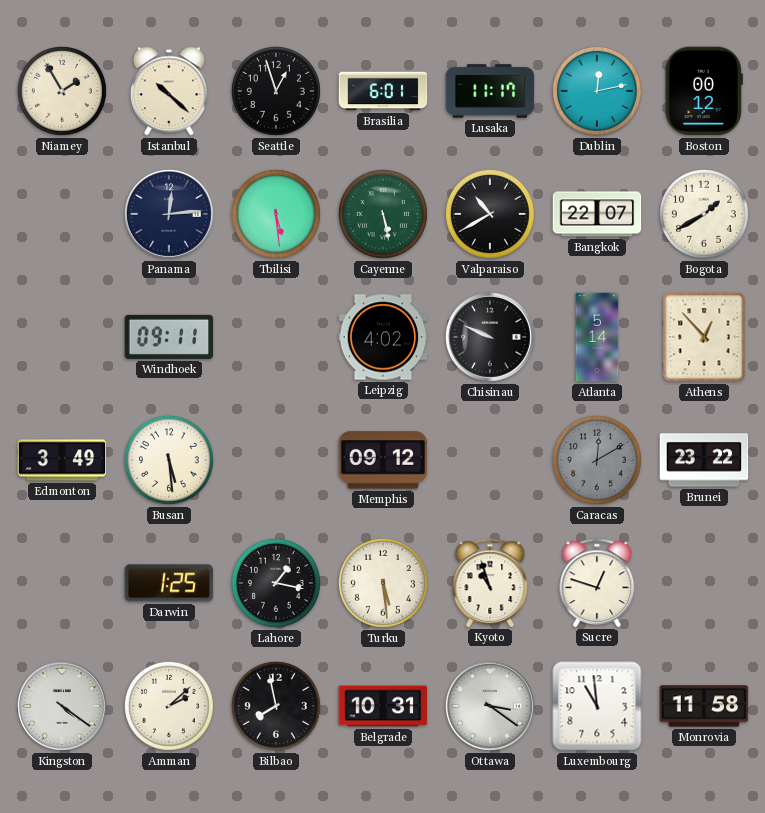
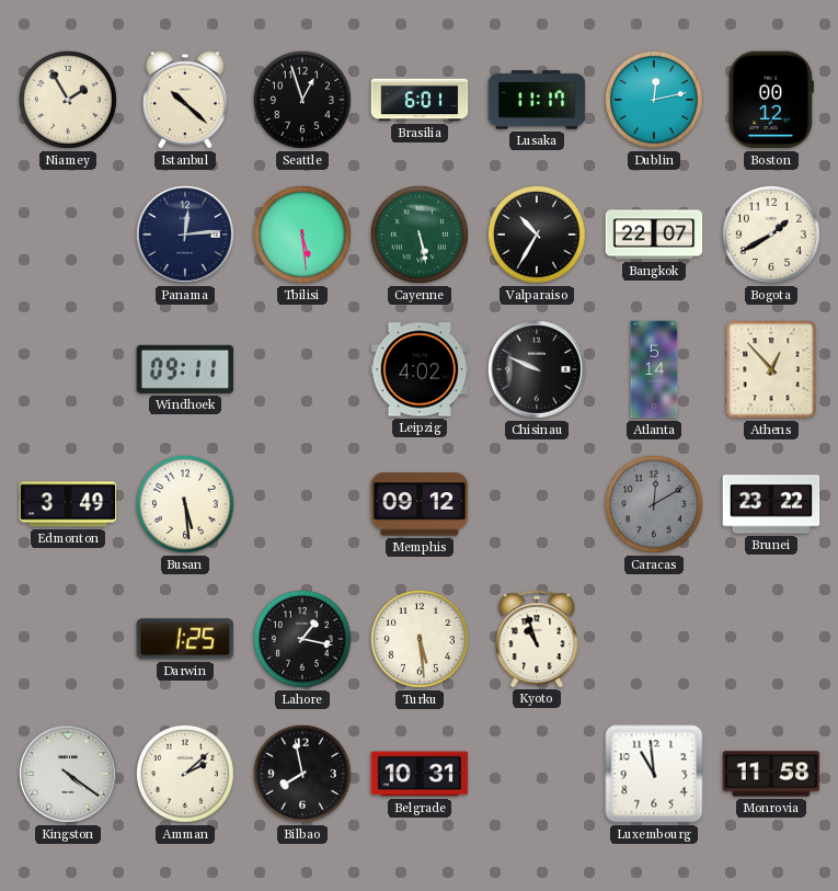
Valparaiso: 10:40 -> 10:35
Sucre: 12:48 -> none
Ottawa: 3:21 -> none
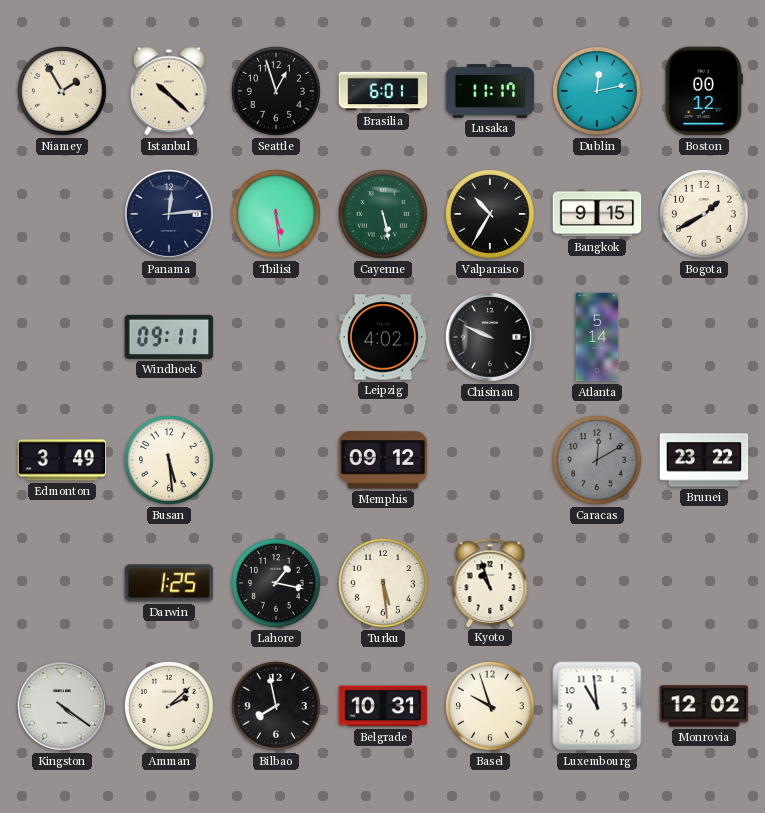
Bangkok: 22:07 -> 9:15
Athens: 12:53 -> none
Basel: none -> 9:57
Monrovia: 11:58 -> 12:02
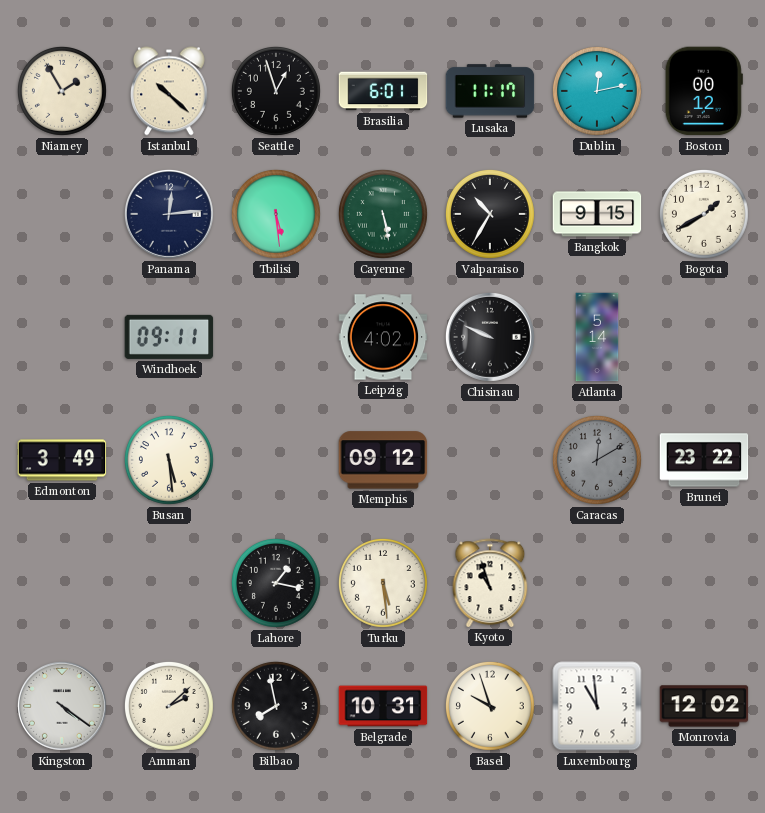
Darwin: 1:25 -> none
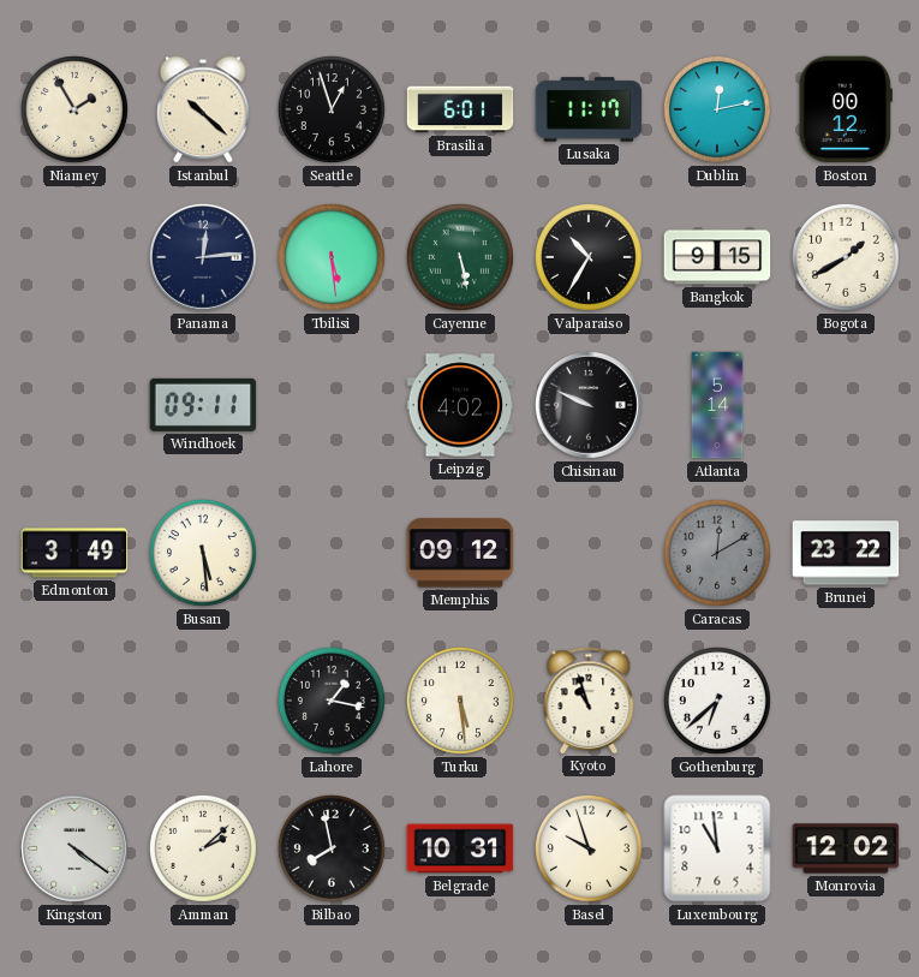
Gothenburg: none -> 6:38
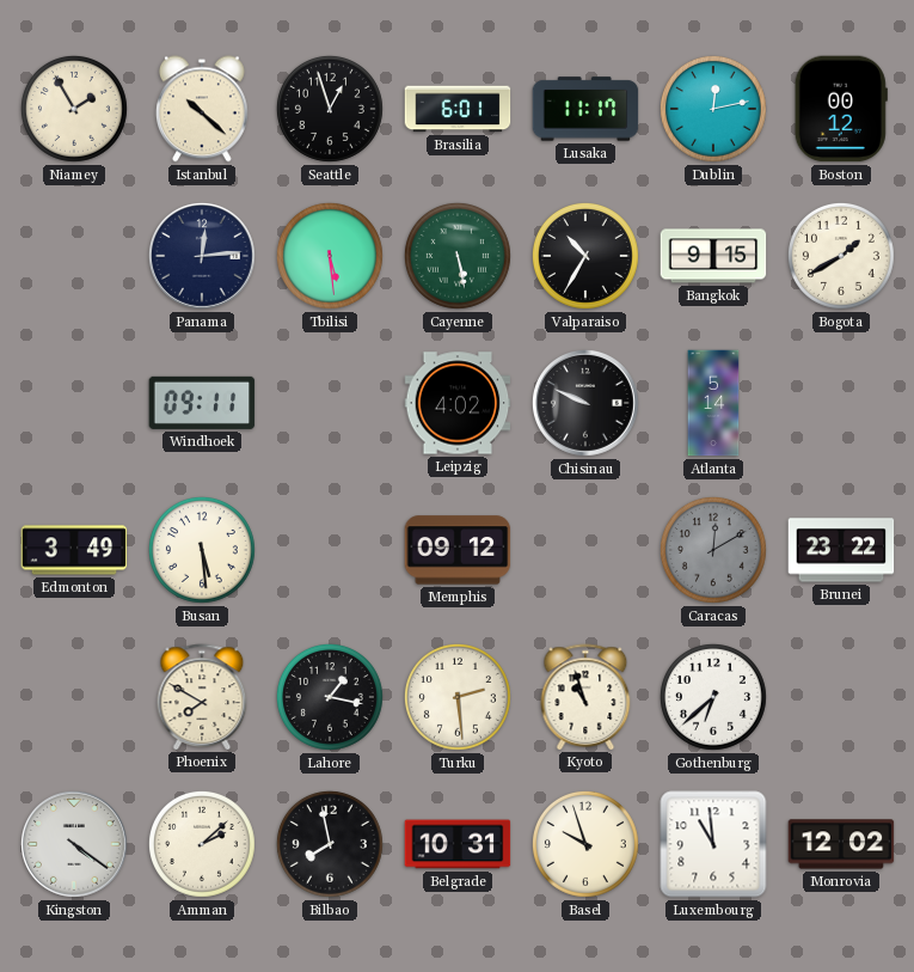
Phoenix: none -> 7:50
Turku: 5:29 -> 2:29
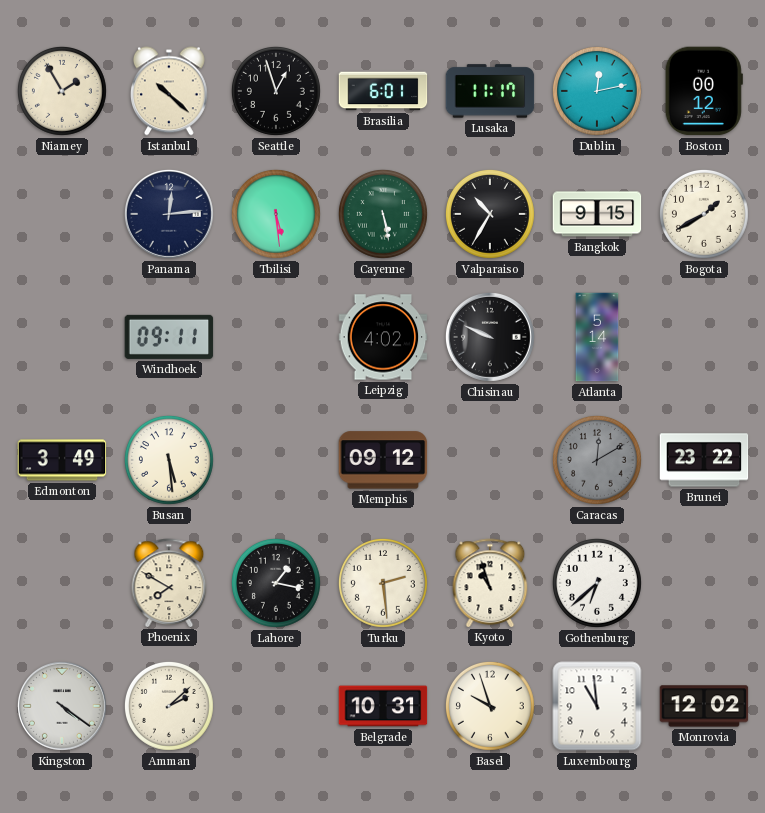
Bilbao: 7:58 -> none
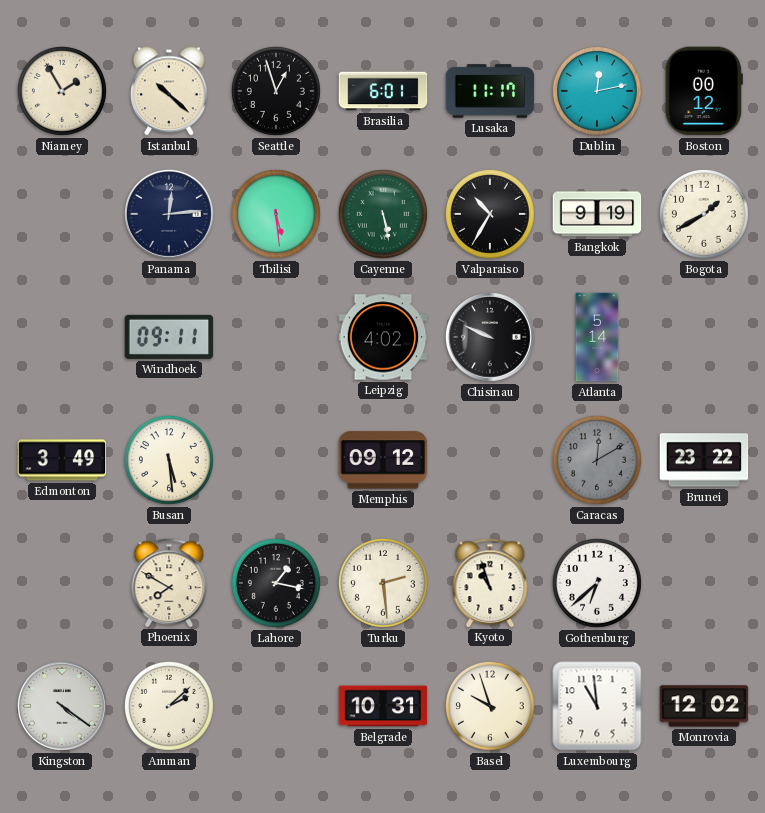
Bangkok: 9:15 -> 9:19
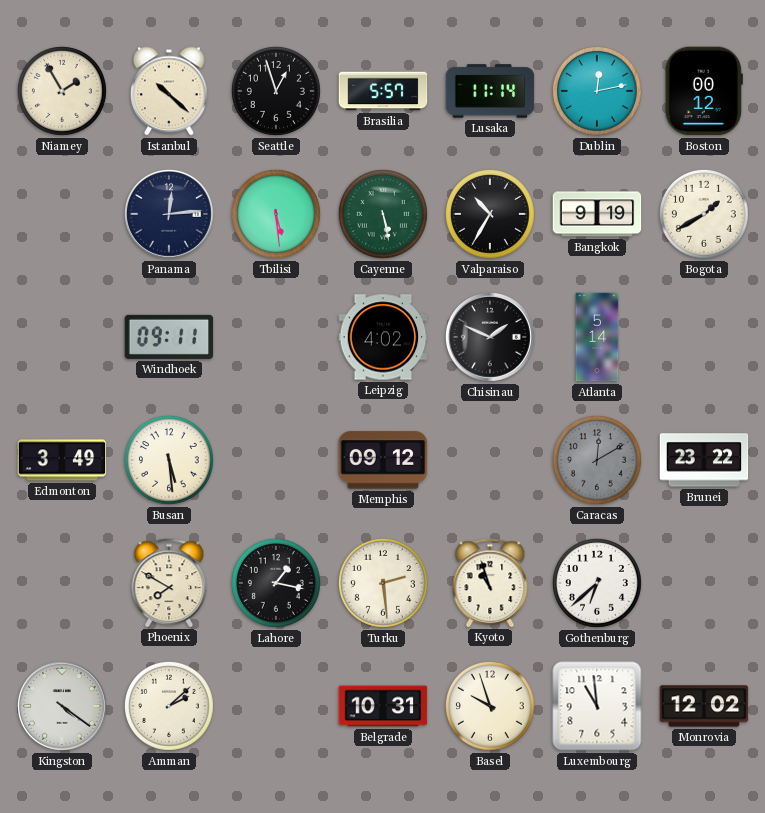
Brasilia: 6:01 -> 5:57
Lusaka: 11:17 -> 11:14
Chisinau: 9:49 -> 1:49
